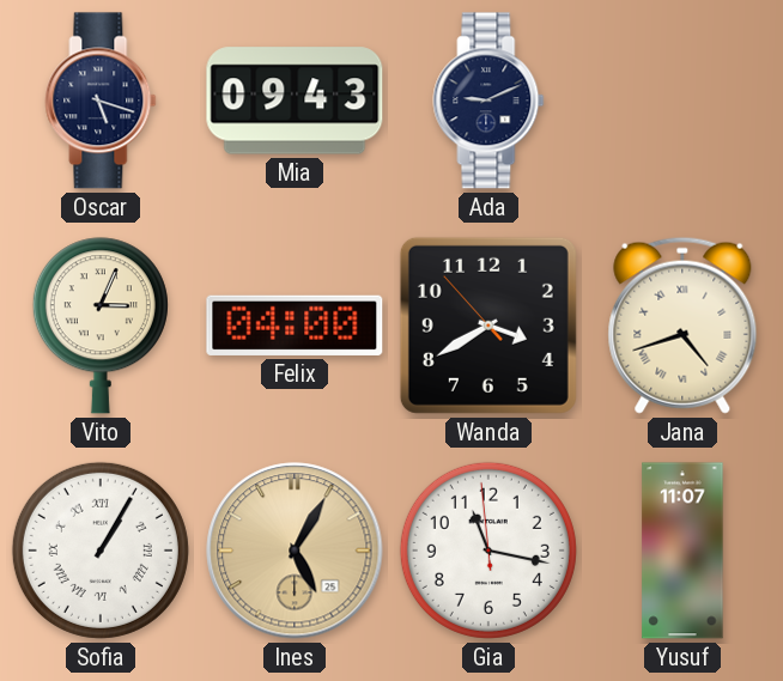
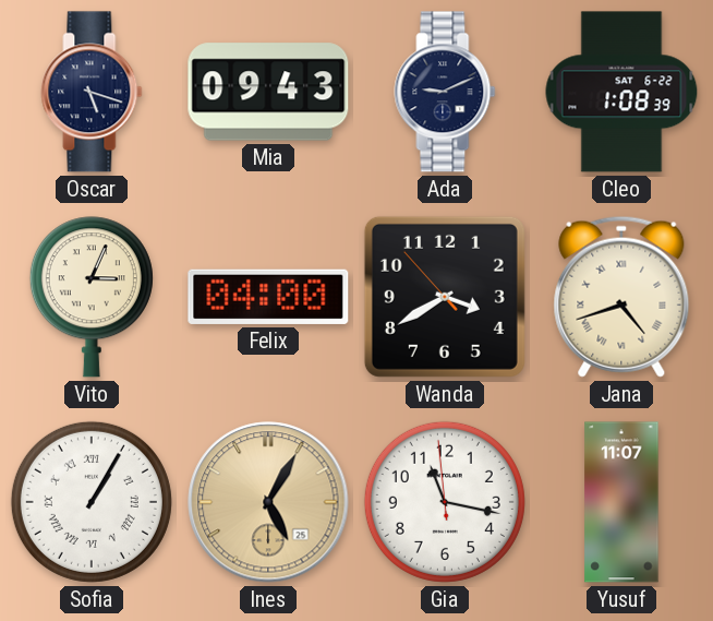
Cleo: none -> 1:08
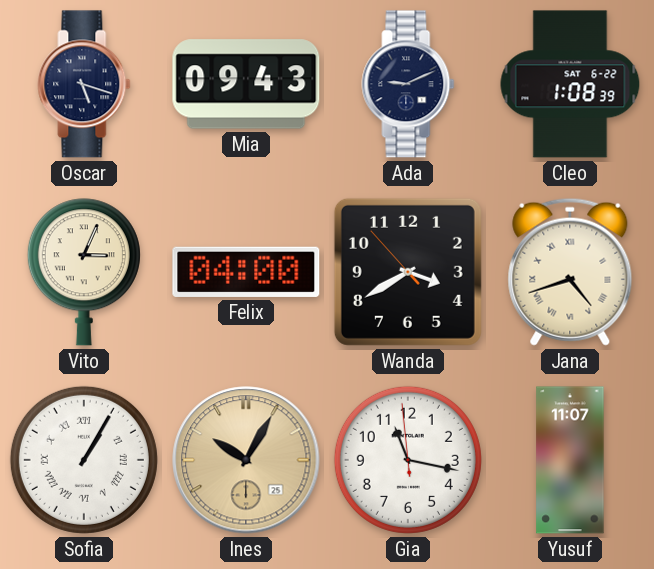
Ines: 5:05 -> 10:05
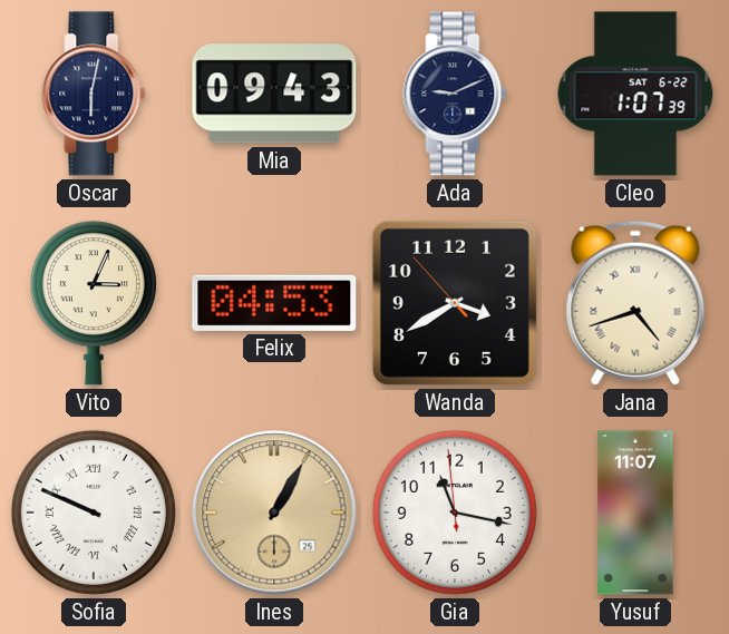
Oscar: 5:18 -> 6:02
Cleo: 1:08 -> 1:07
Felix: 04:00 -> 04:53
Sofia: 1:05 -> 9:49
Ines: 10:05 -> 1:05
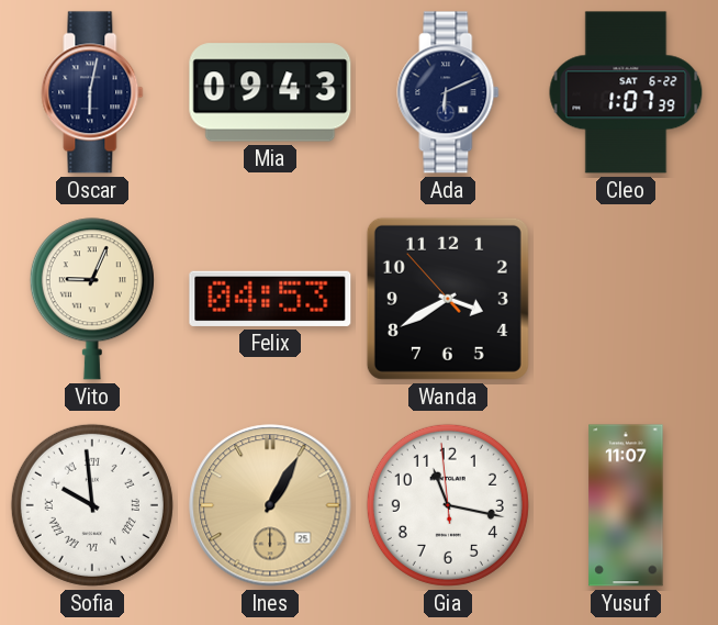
Ada: 9:11 -> 6:11
Vito: 3:04 -> 9:04
Jana: 4:42 -> none
Sofia: 9:49 -> 9:59
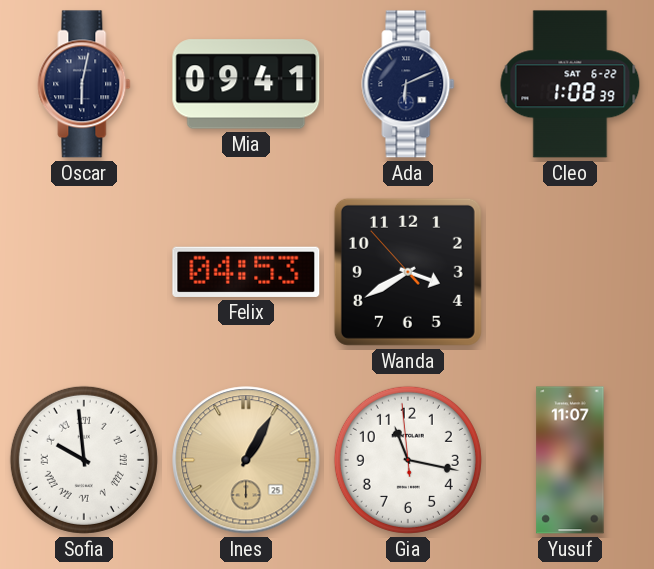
Mia: 09:43 -> 09:41
Cleo: 1:07 -> 1:08
Vito: 9:04 -> none
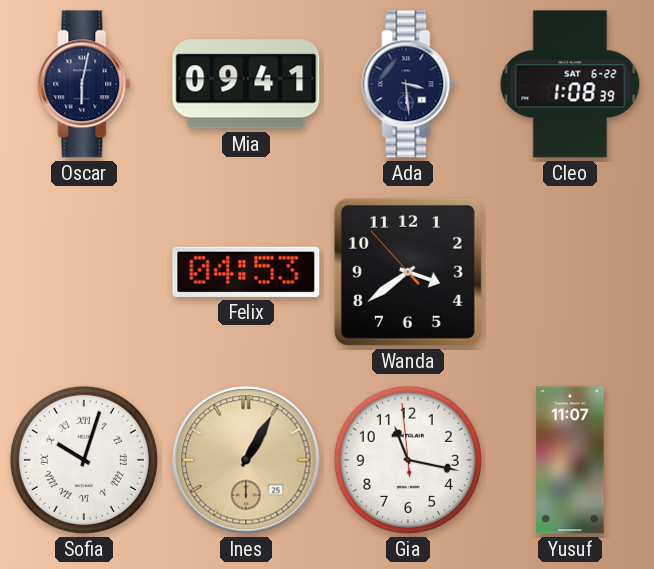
Ada: 6:11 -> 3:29
Wanda: 3:39 -> 3:38
Sofia: 9:59 -> 10:03
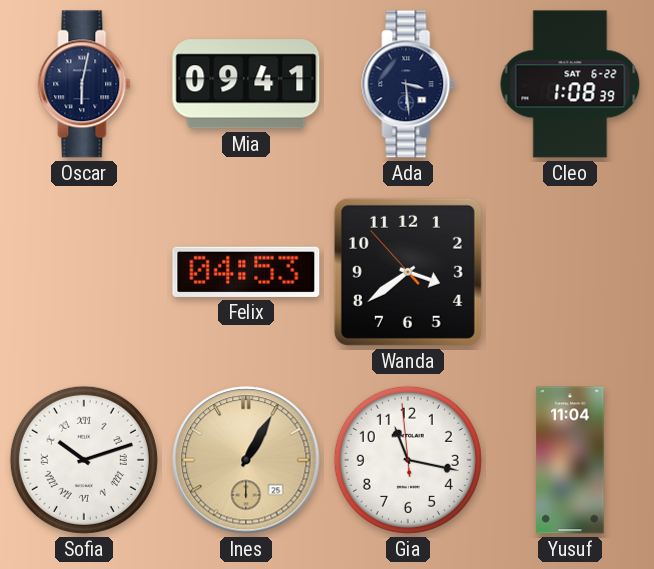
Sofia: 10:03 -> 10:12
Yusuf: 11:07 -> 11:04
